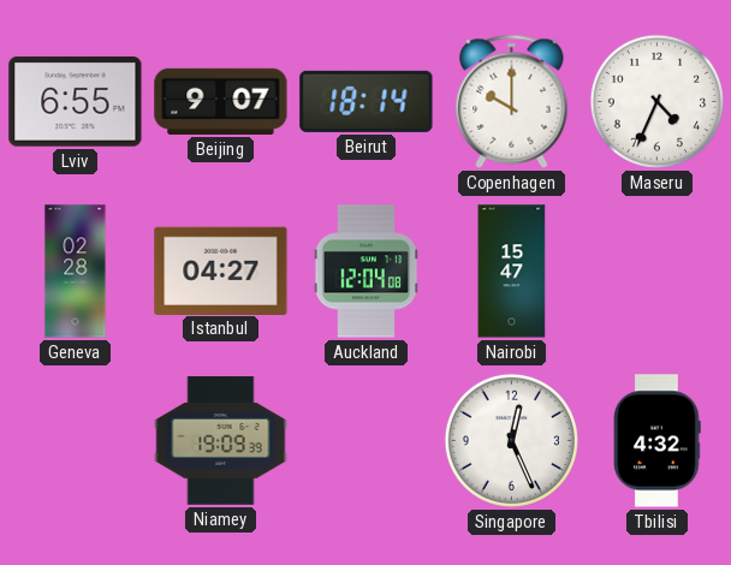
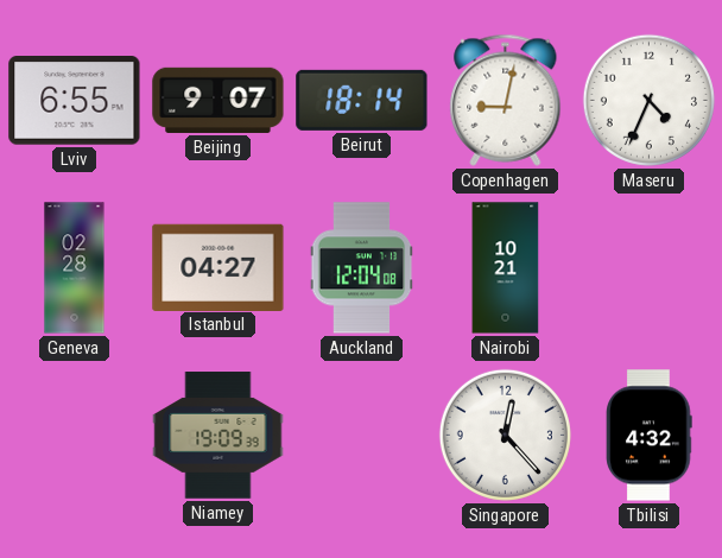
Copenhagen: 10:00 -> 9:02
Nairobi: 15:47 -> 10:21
Singapore: 12:26 -> 12:23
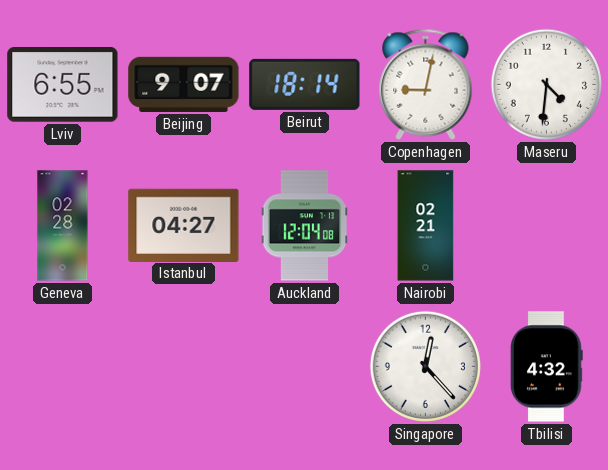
Maseru: 4:34 -> 4:31
Nairobi: 10:21 -> 02:21
Niamey: 19:09 -> none
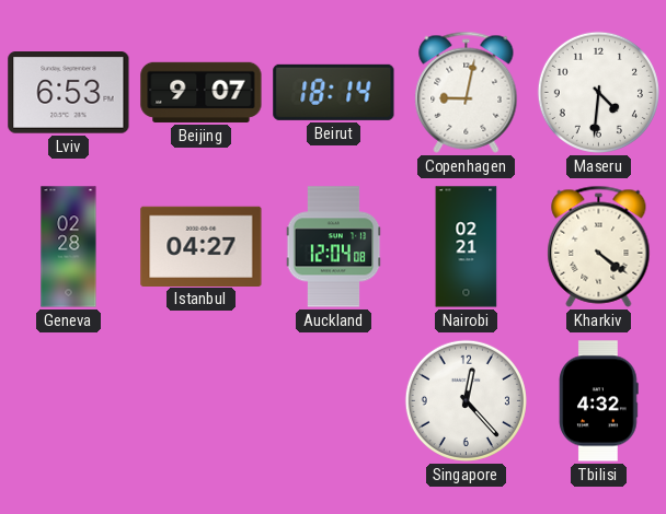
Lviv: 6:55 -> 6:53
Kharkiv: none -> 4:21
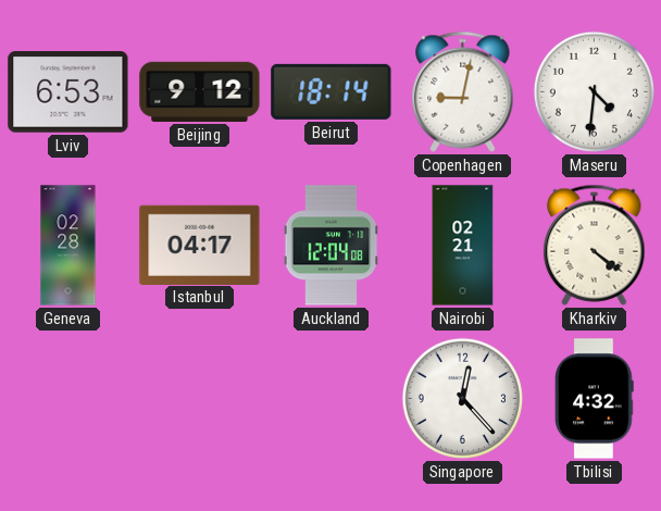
Beijing: 9:07 -> 9:12
Istanbul: 04:27 -> 04:17
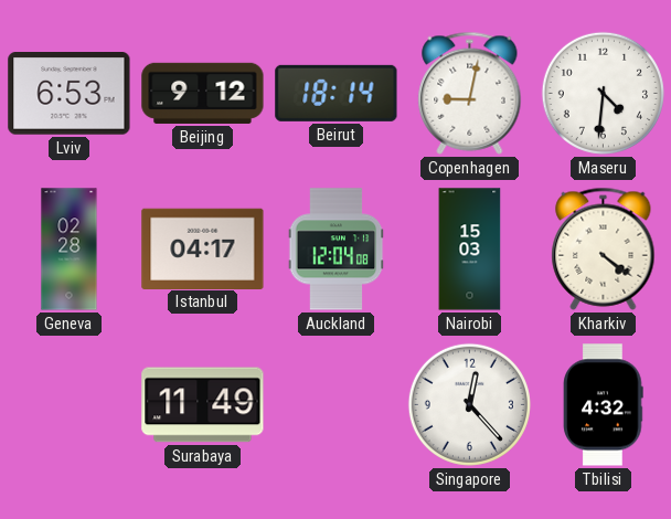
Nairobi: 02:21 -> 15:03
Surabaya: none -> 11:49
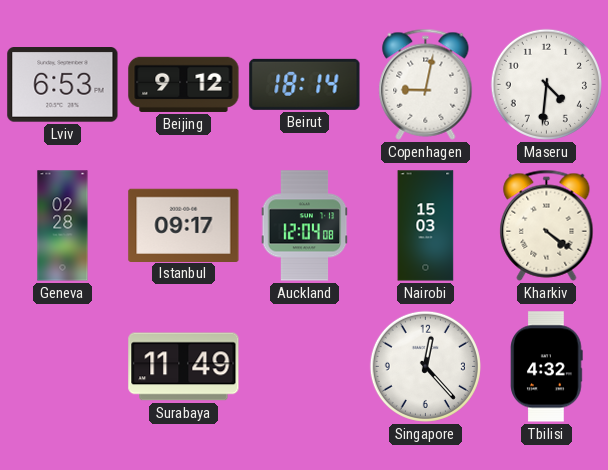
Istanbul: 04:17 -> 09:17
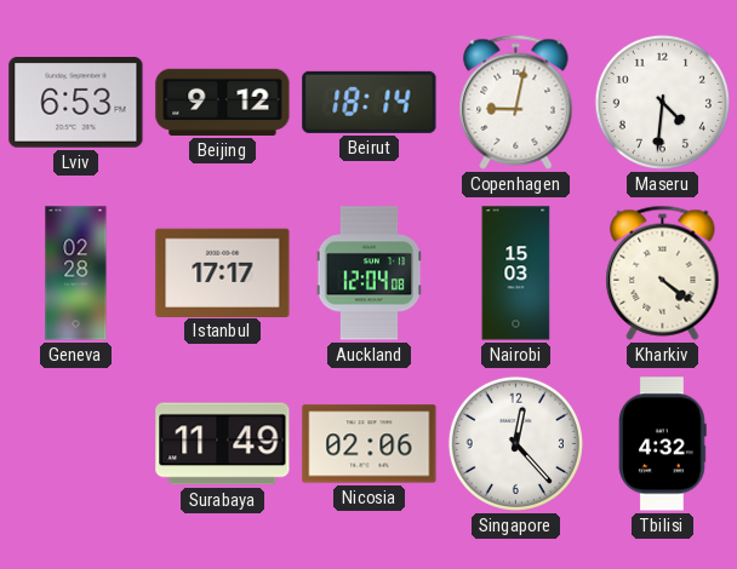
Istanbul: 09:17 -> 17:17
Nicosia: none -> 02:06
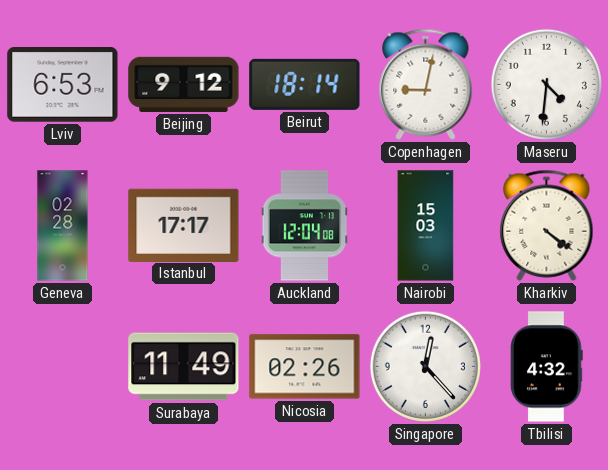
Nicosia: 02:06 -> 02:26
